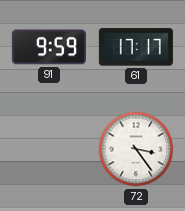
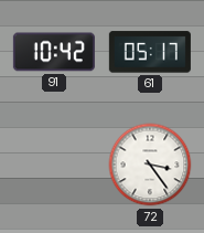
91: 9:59 -> 10:42
61: 17:17 -> 05:17
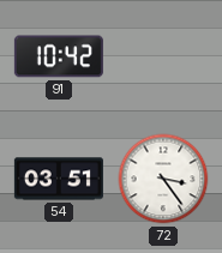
61: 05:17 -> none
54: none -> 03:51
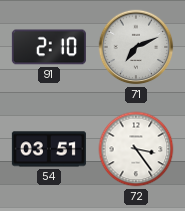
91: 10:42 -> 2:10
71: none -> 7:11
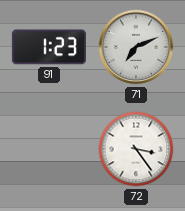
91: 2:10 -> 1:23
54: 03:51 -> none
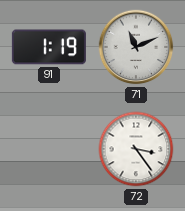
91: 1:23 -> 1:19
71: 7:11 -> 11:11
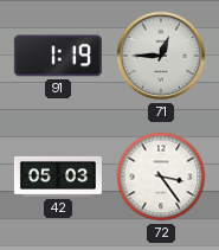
71: 11:11 -> 12:45
42: none -> 05:03
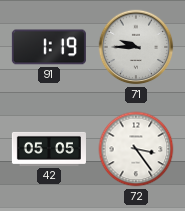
71: 12:45 -> 9:45
42: 05:03 -> 05:05
